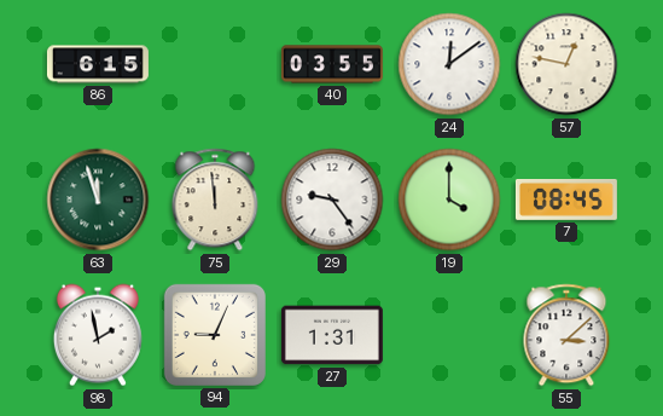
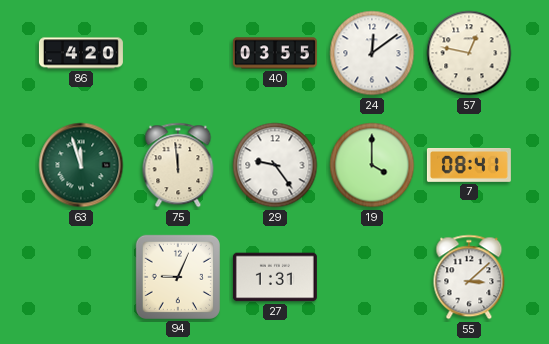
86: 6:15 -> 4:20
7: 08:45 -> 08:41
98: 1:58 -> none
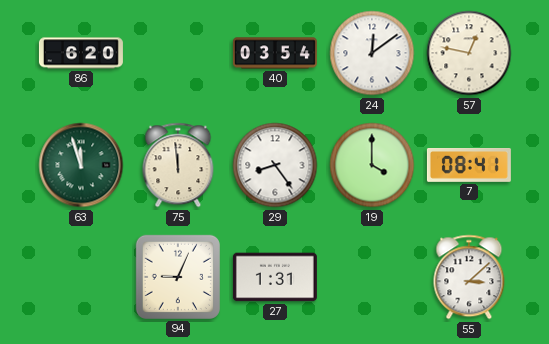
86: 4:20 -> 6:20
40: 03:55 -> 03:54
29: 9:24 -> 8:24
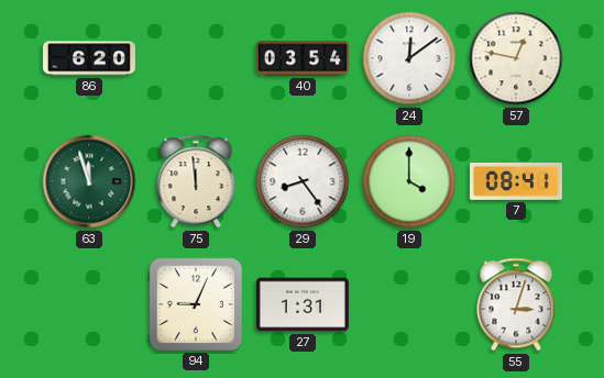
55: 3:08 -> 3:03
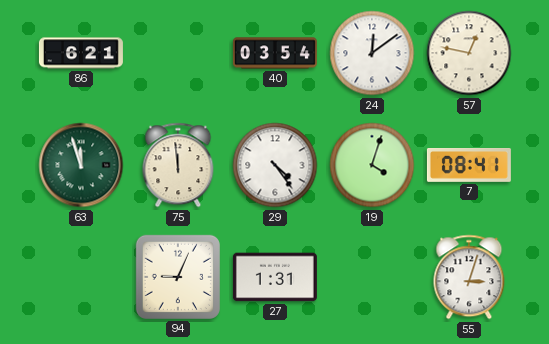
86: 6:20 -> 6:21
29: 8:24 -> 4:24
19: 4:00 -> 4:03
